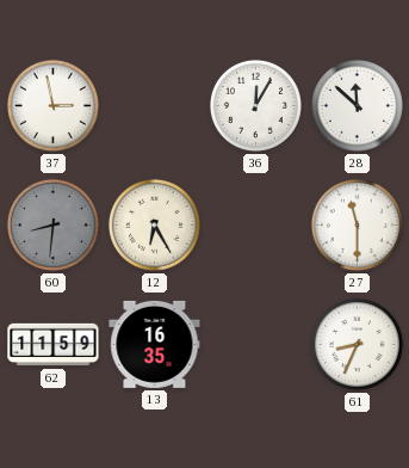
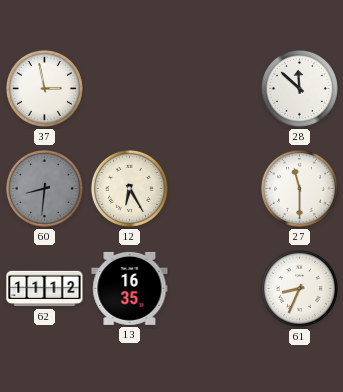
36: 12:05 -> none
62: 11:59 -> 11:12
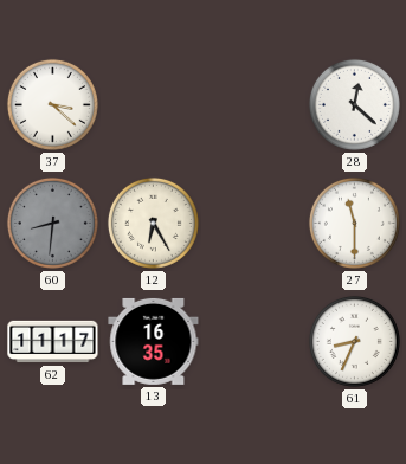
37: 2:58 -> 3:22
28: 11:52 -> 12:22
62: 11:12 -> 11:17
